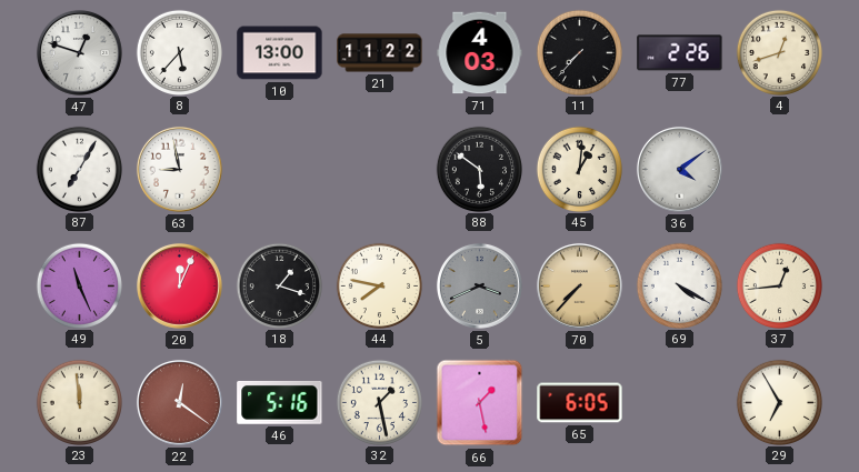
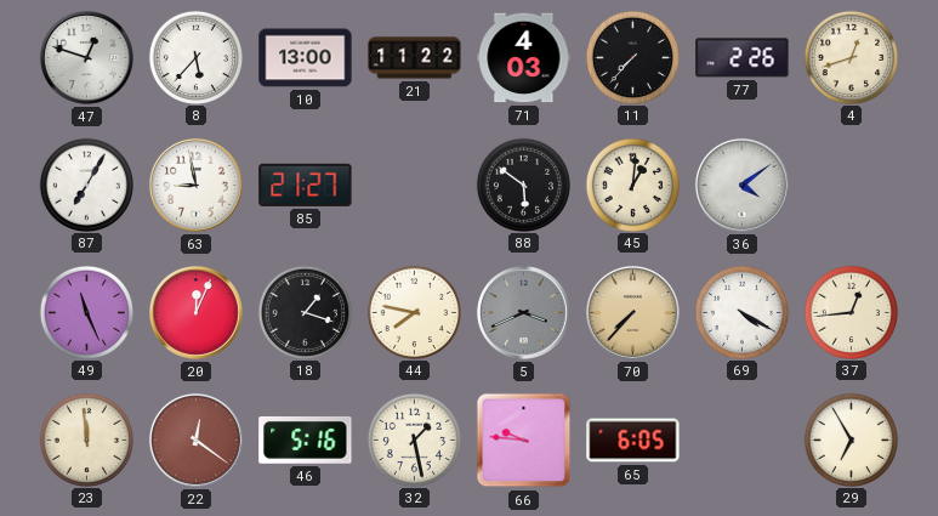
85: none -> 21:27
66: 1:28 -> 9:46
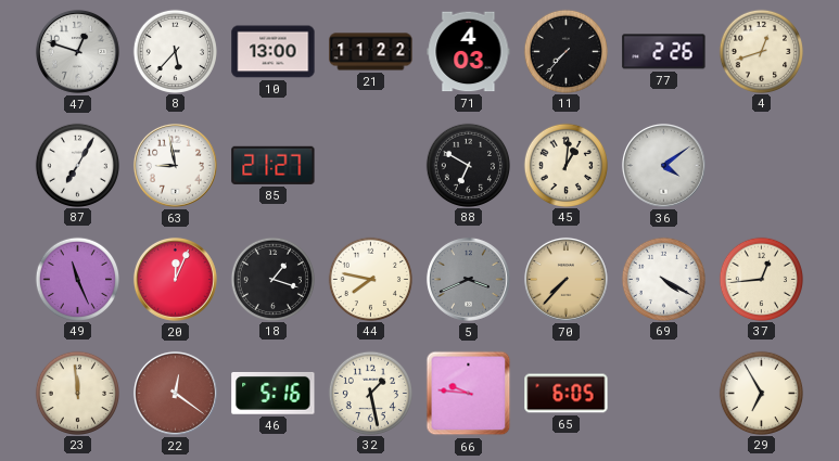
88: 5:51 -> 6:50
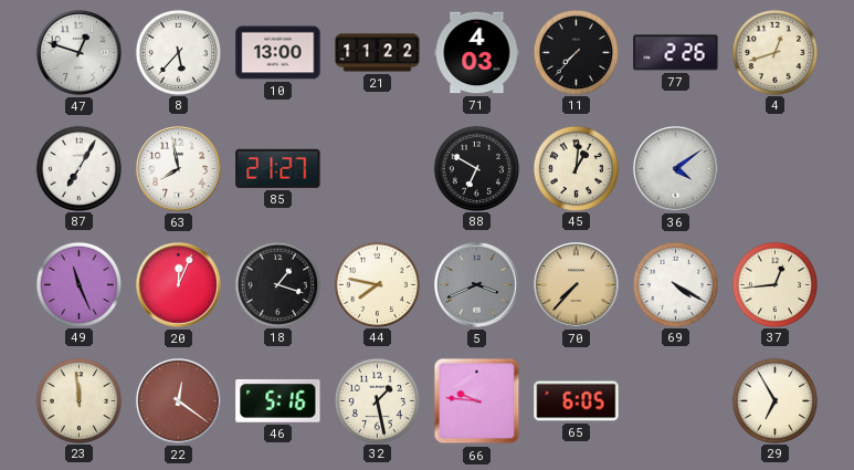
63: 8:58 -> 7:58
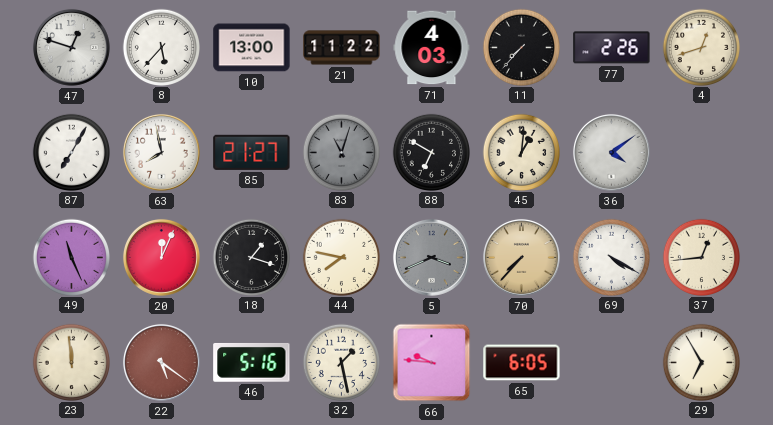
83: none -> 11:03
22: 12:21 -> 5:21
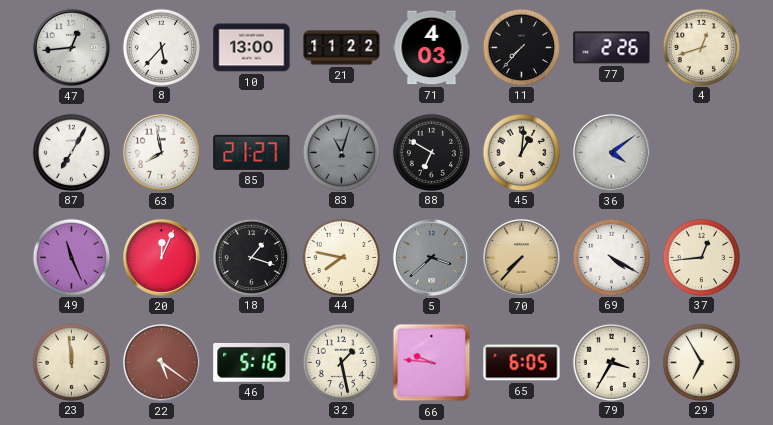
47: 12:48 -> 12:44
5: 3:41 -> 3:38
79: none -> 3:35
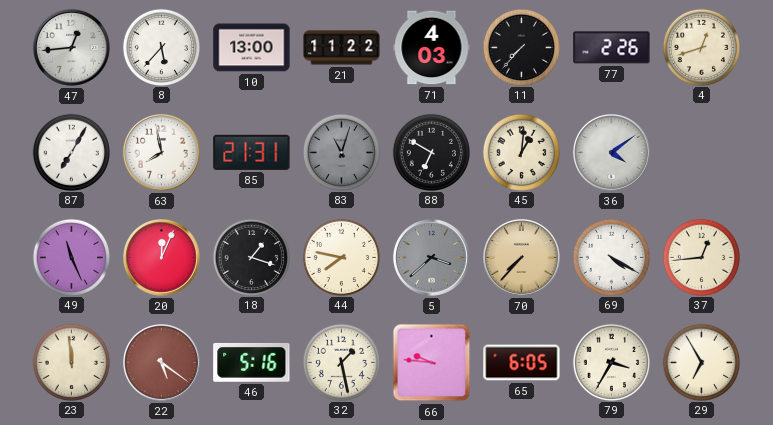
85: 21:27 -> 21:31
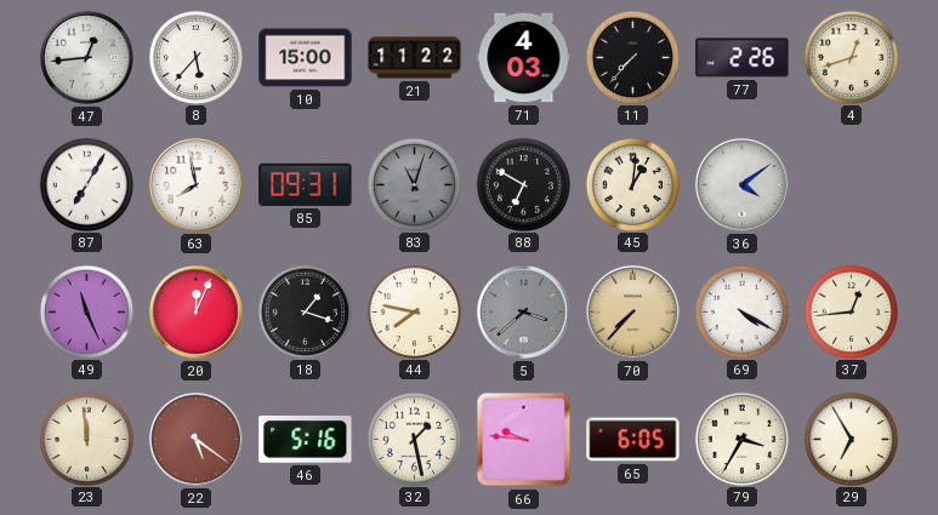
10: 13:00 -> 15:00
85: 21:31 -> 09:31
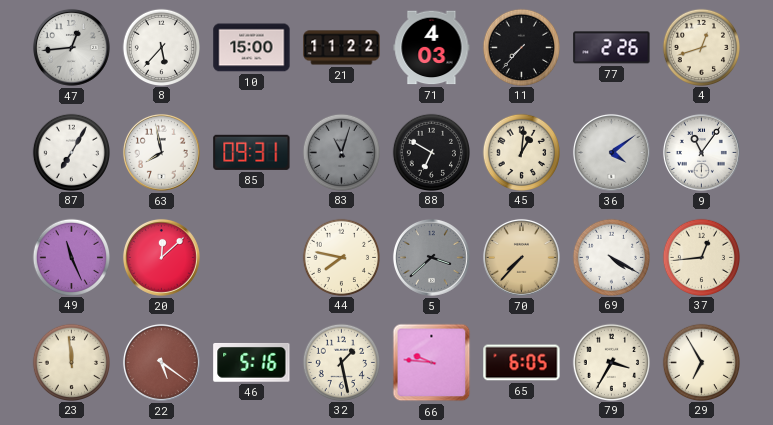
9: none -> 11:06
20: 12:04 -> 12:08
18: 1:18 -> none
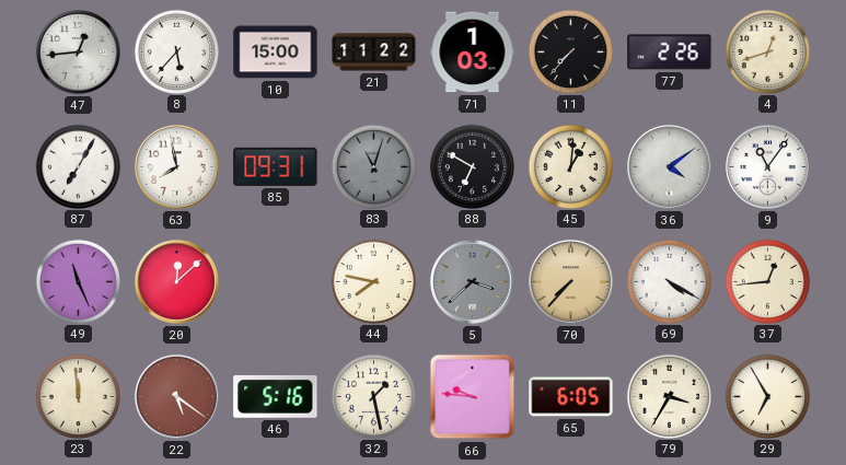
71: 4:03 -> 1:03
